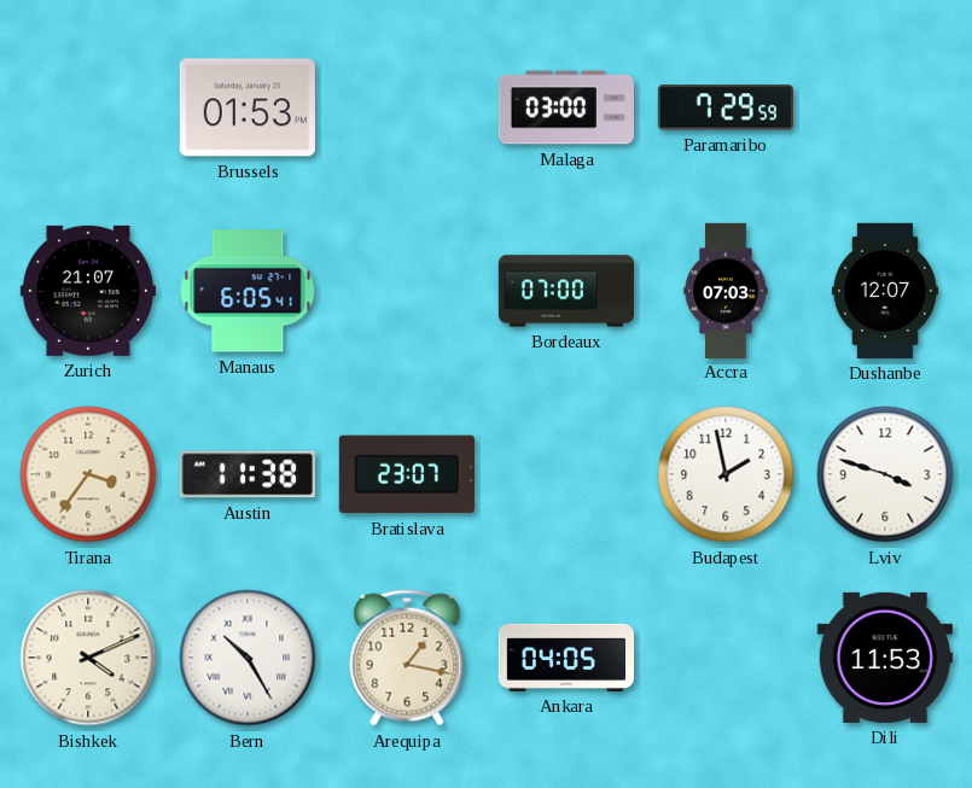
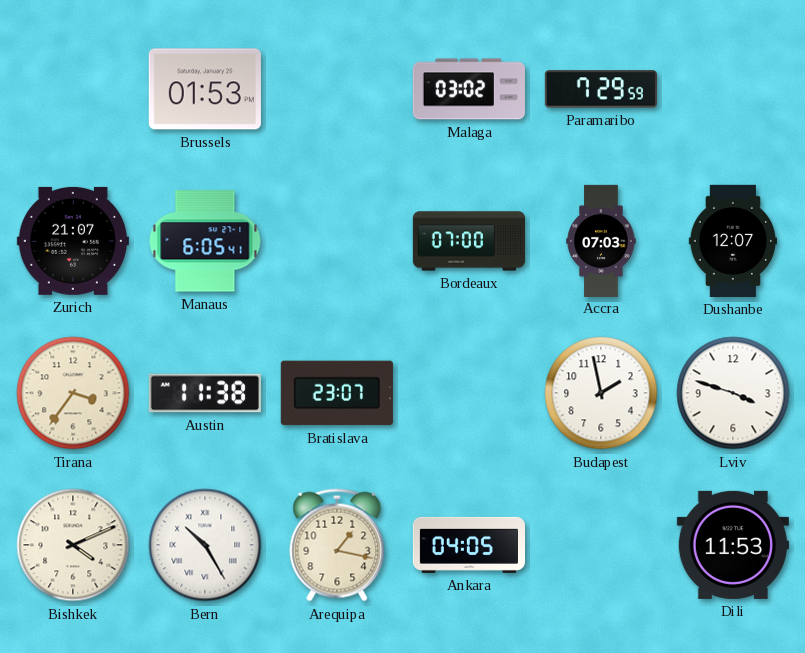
Malaga: 03:00 -> 03:02
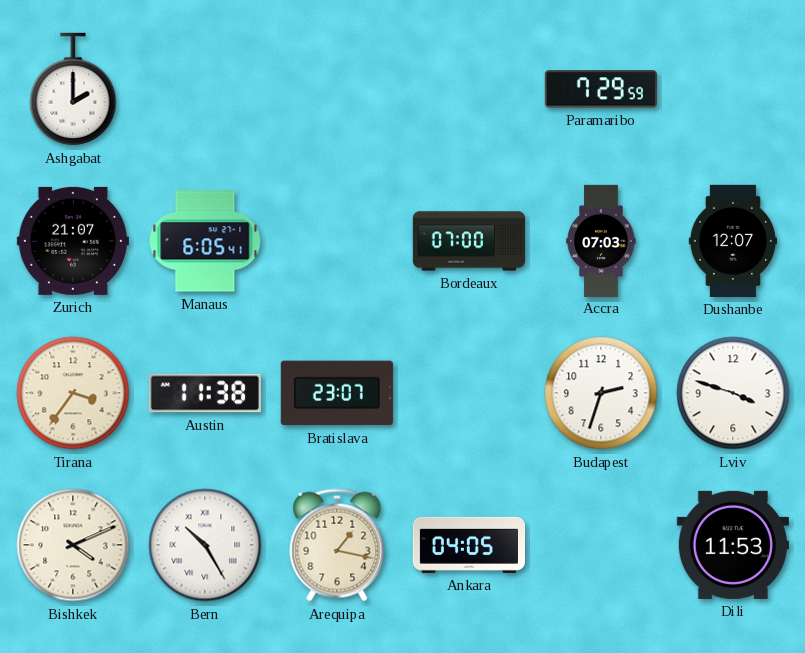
Ashgabat: none -> 2:00
Brussels: 01:53 -> none
Malaga: 03:02 -> none
Budapest: 1:58 -> 2:33
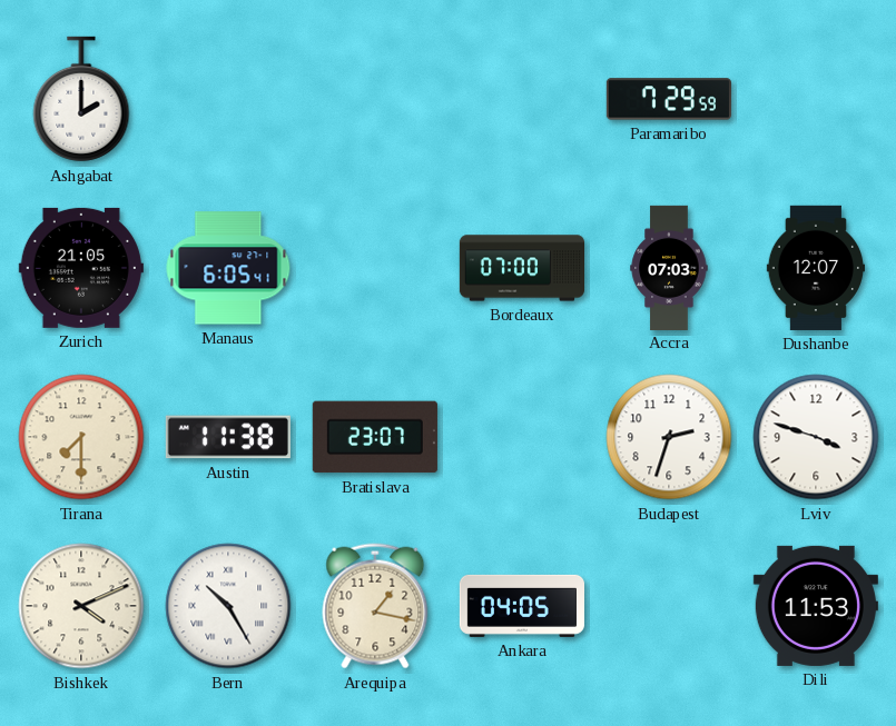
Zurich: 21:07 -> 21:05
Tirana: 3:36 -> 7:30
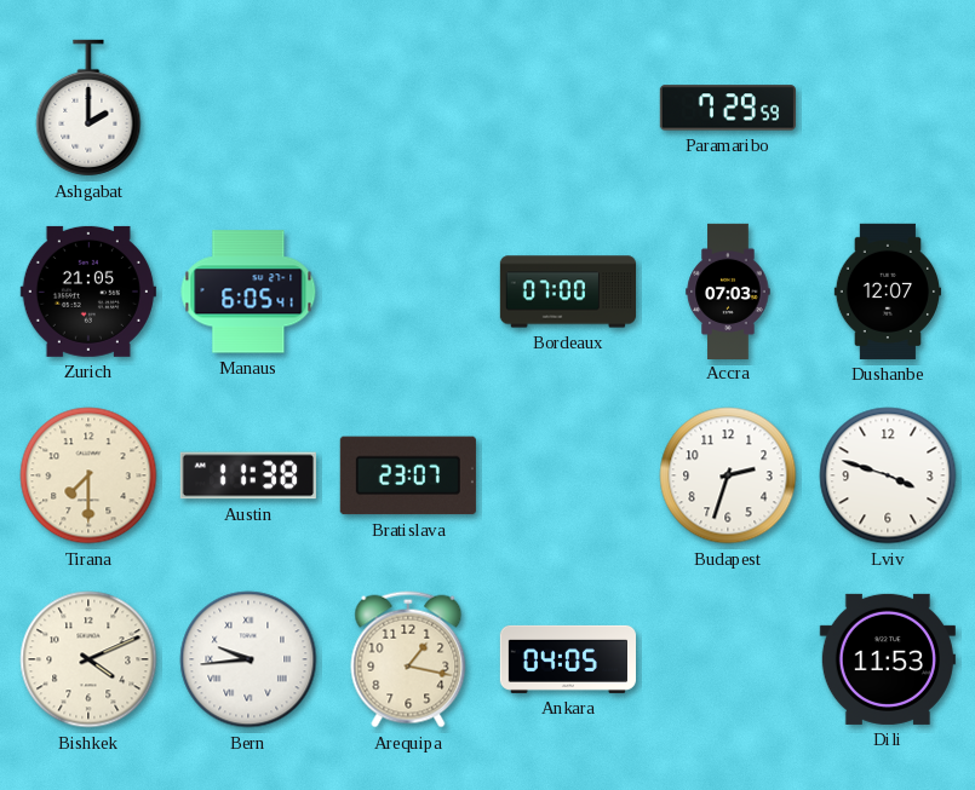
Bern: 10:25 -> 9:44
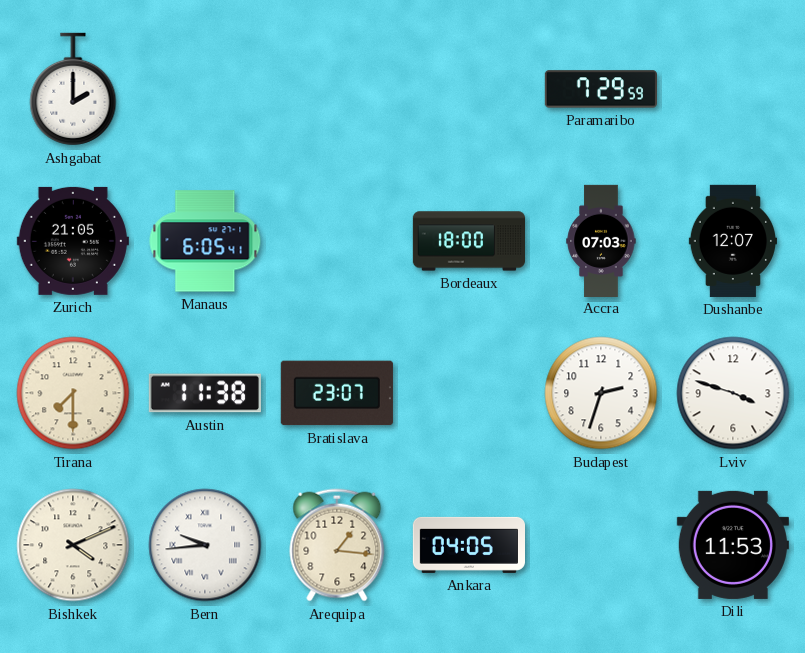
Bordeaux: 07:00 -> 18:00
Arequipa: 1:17 -> 1:16
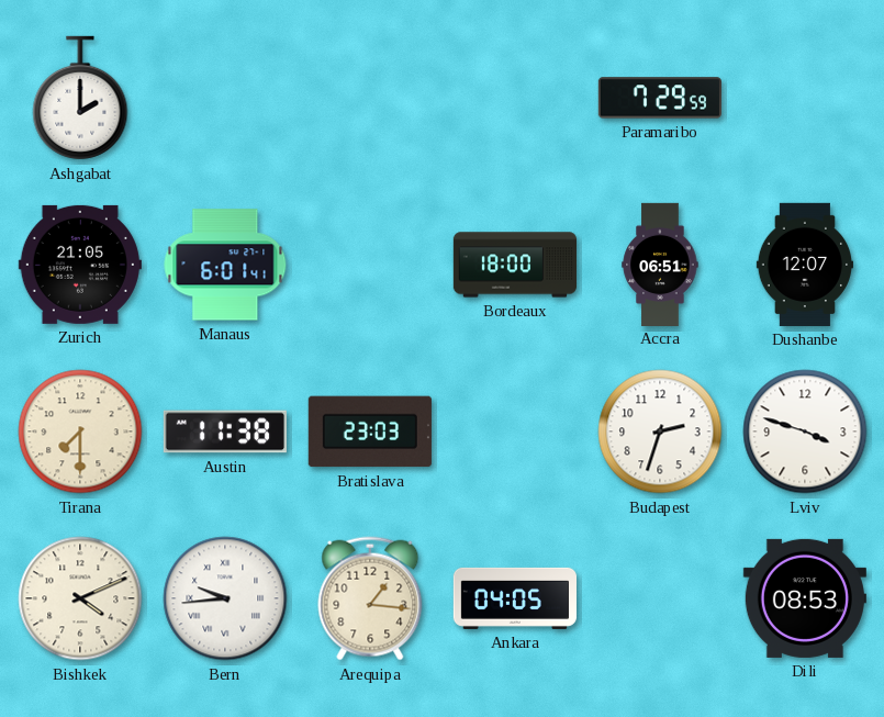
Manaus: 6:05 -> 6:01
Accra: 07:03 -> 06:51
Bratislava: 23:07 -> 23:03
Dili: 11:53 -> 08:53
